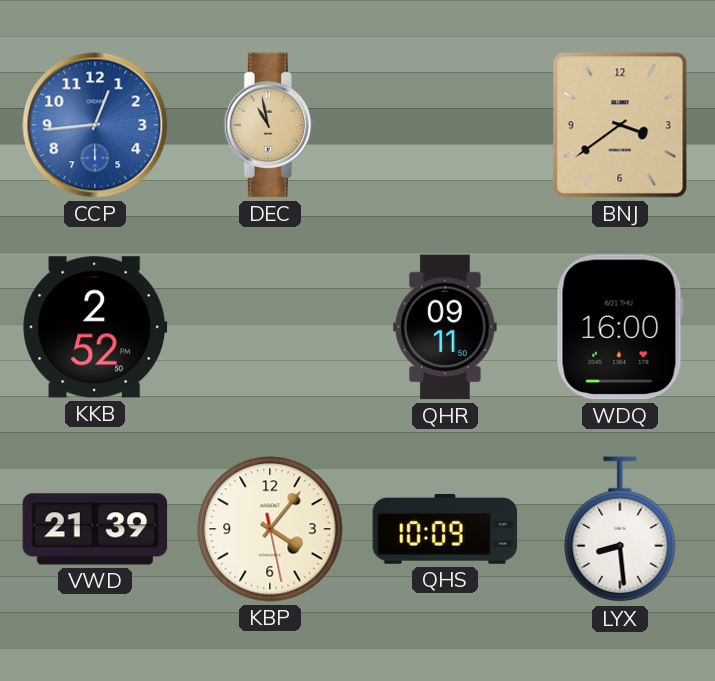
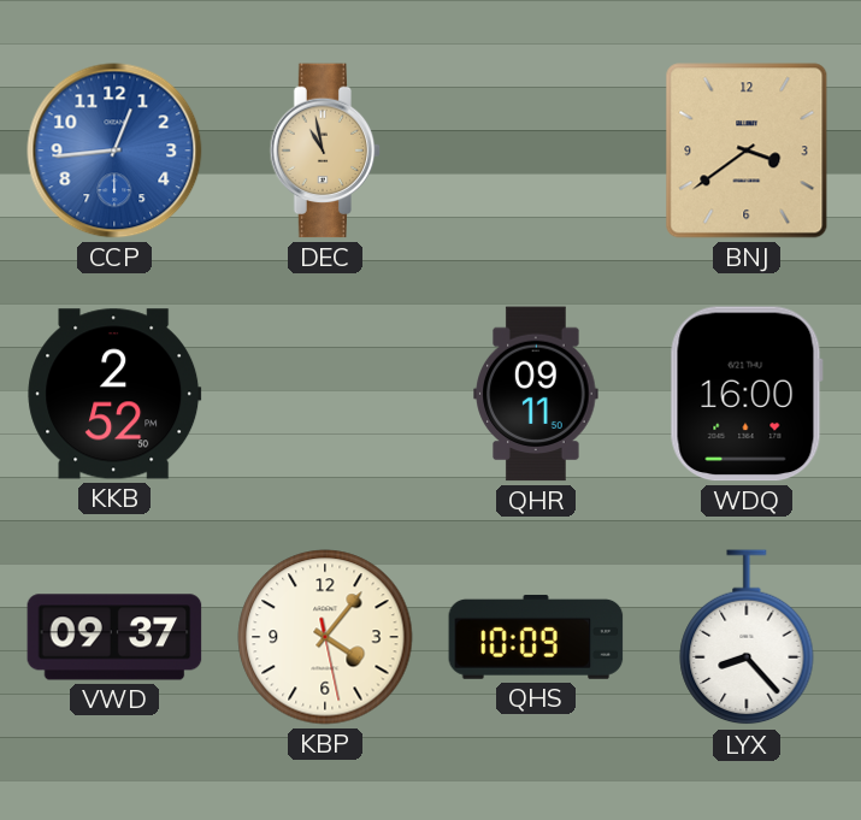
VWD: 21:39 -> 09:37
LYX: 8:29 -> 8:23
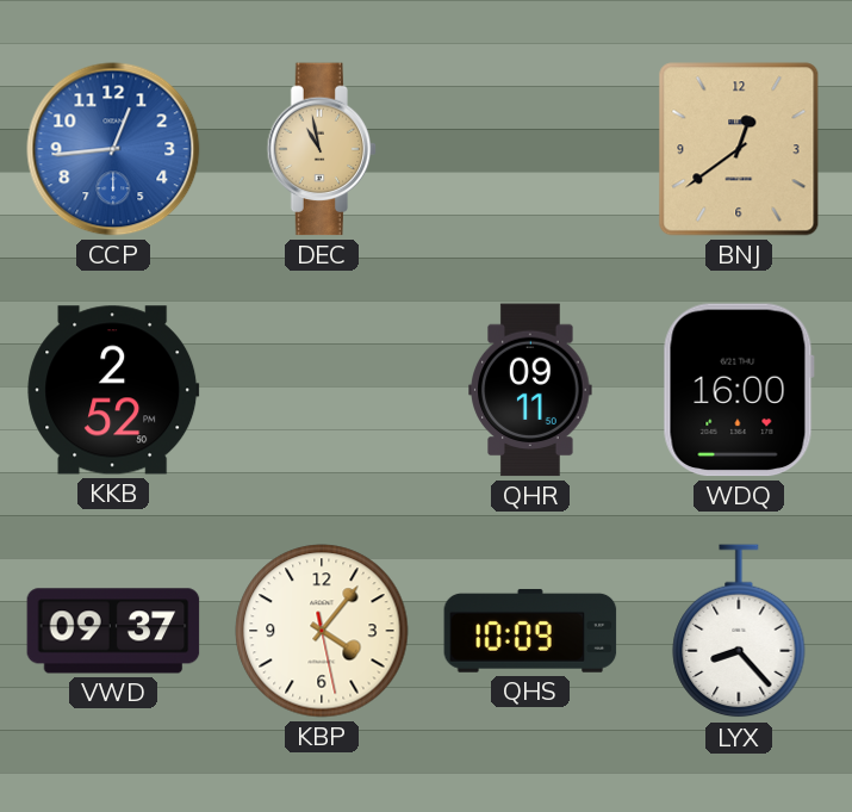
BNJ: 3:39 -> 12:39
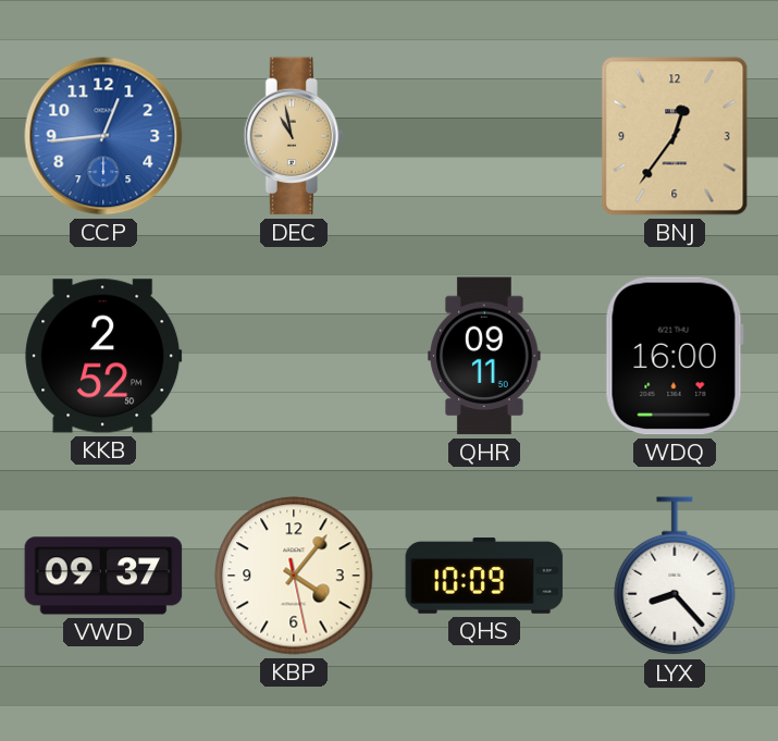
BNJ: 12:39 -> 12:36
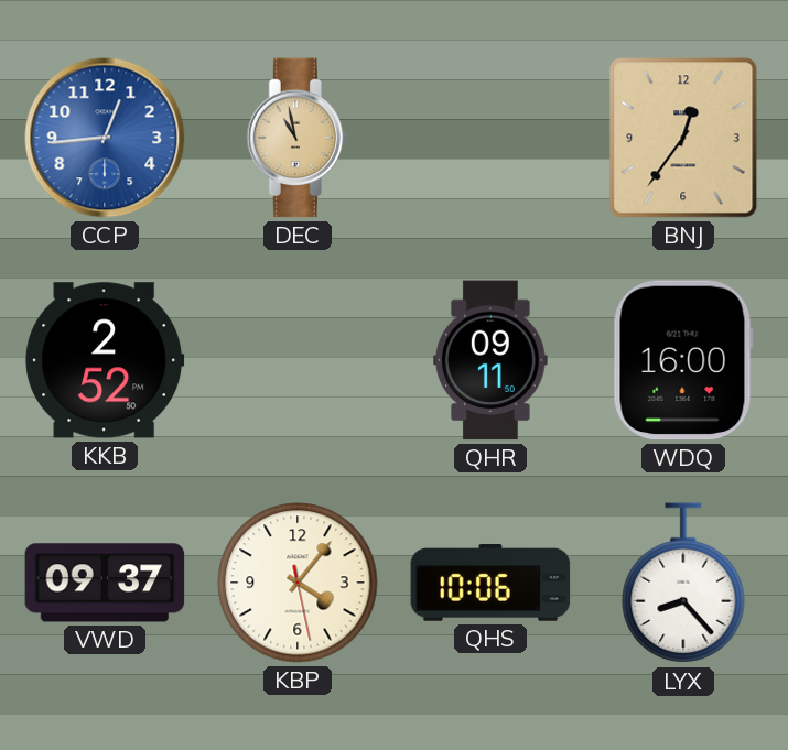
QHS: 10:09 -> 10:06
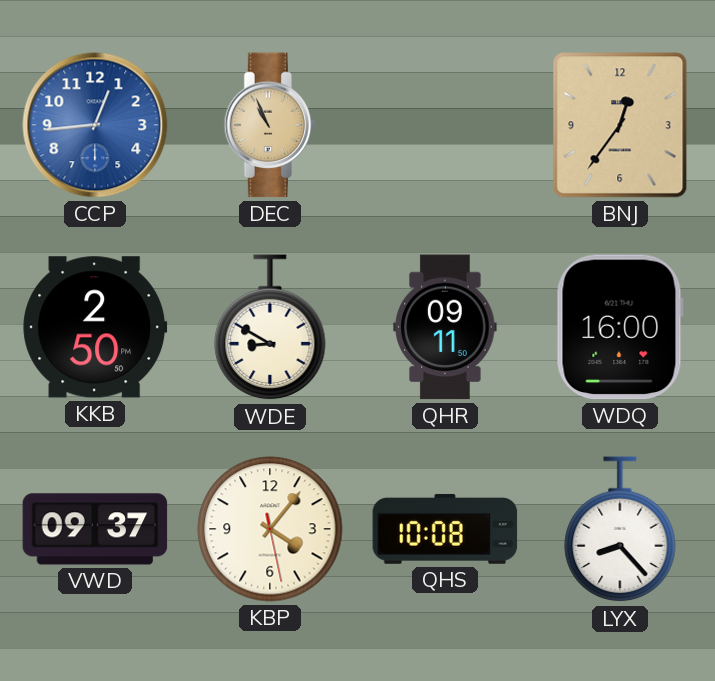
DEC: 10:58 -> 10:56
KKB: 2:52 -> 2:50
WDE: none -> 8:50
QHS: 10:06 -> 10:08
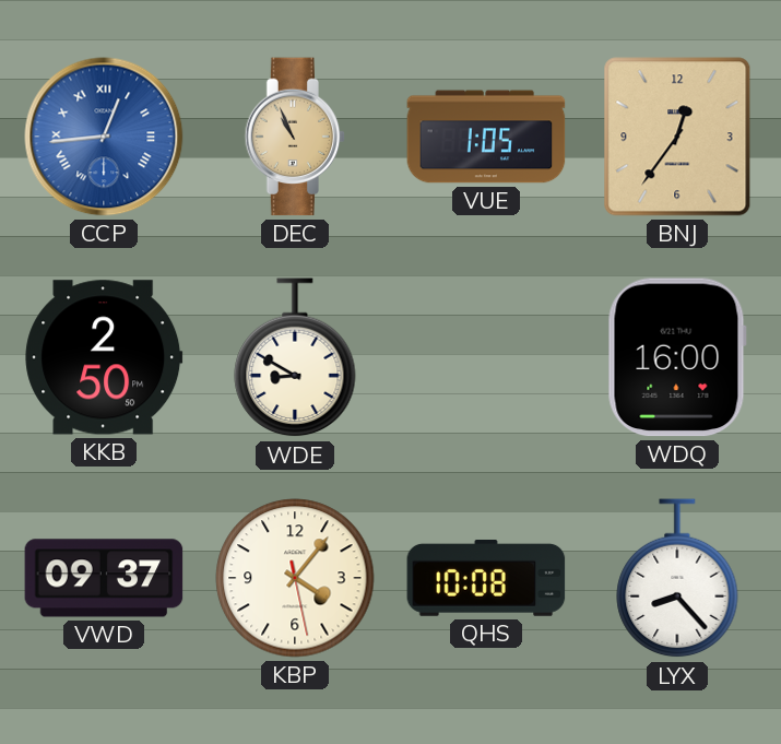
CCP numerals: Arabic -> Roman
VUE: none -> 1:05
QHR: 09:11 -> none
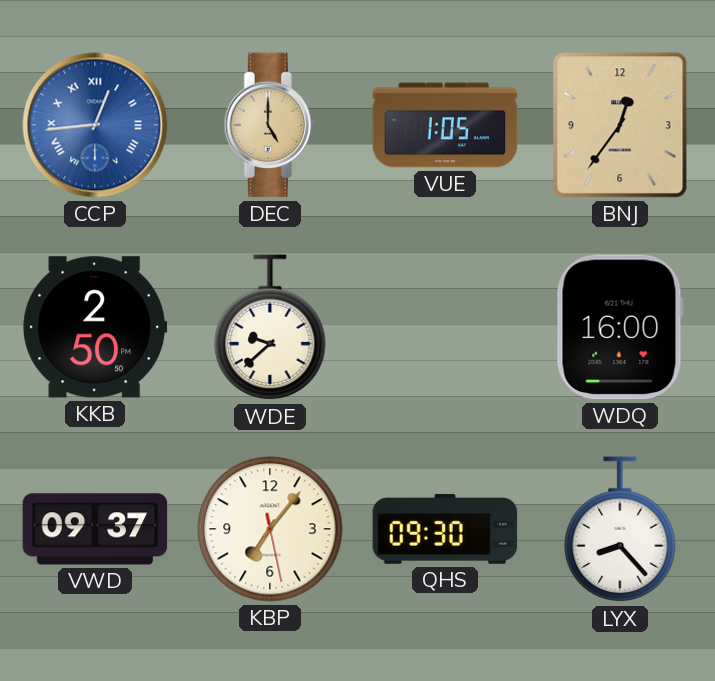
DEC: 10:56 -> 5:00
WDE: 8:50 -> 9:38
KBP: 4:06 -> 7:06
QHS: 10:08 -> 09:30
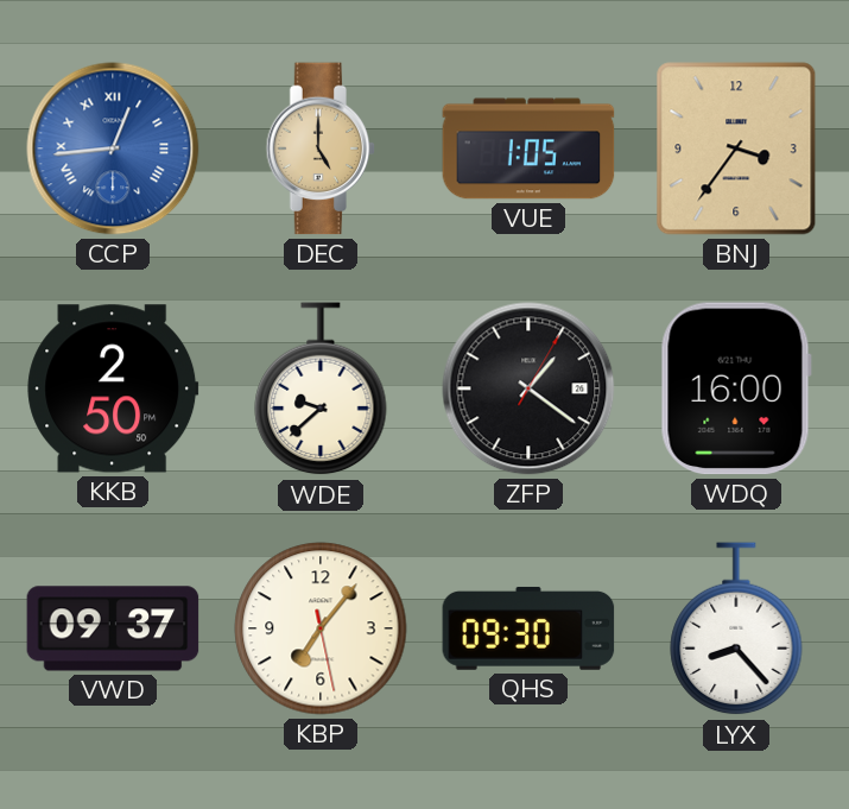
BNJ: 12:36 -> 3:36
ZFP: none -> 1:21
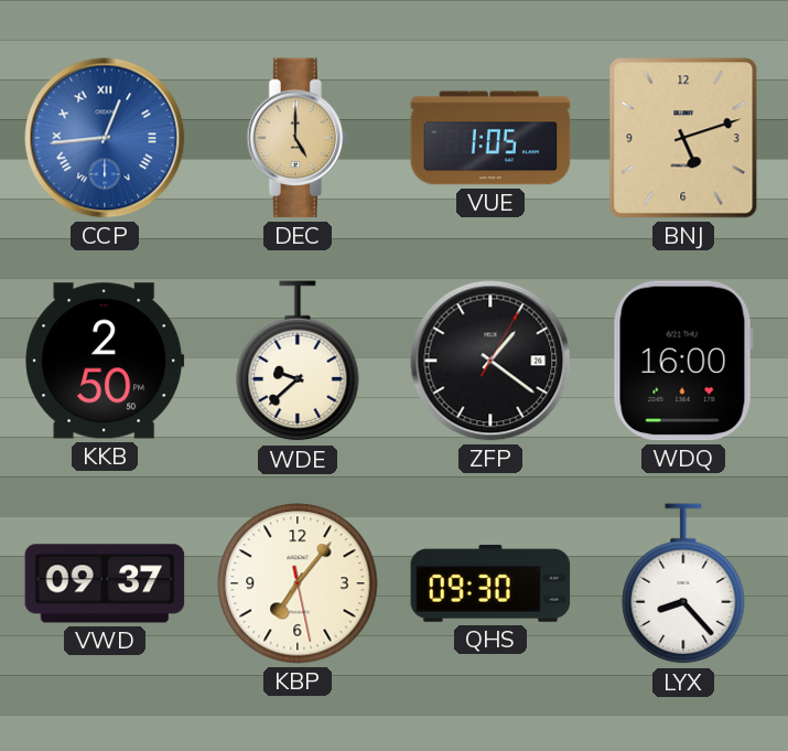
BNJ: 3:36 -> 5:12
